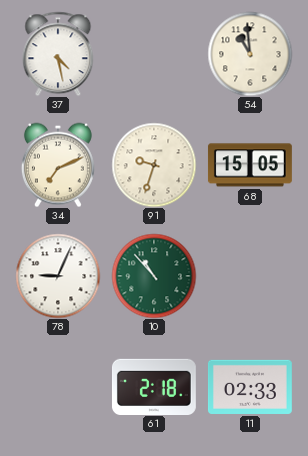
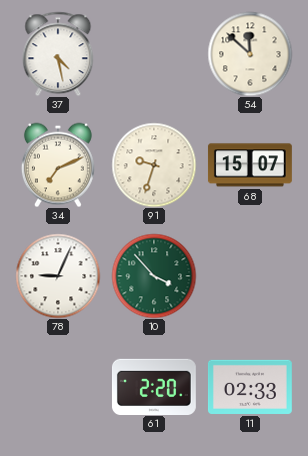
54: 10:59 -> 11:52
68: 15:05 -> 15:07
10: 10:53 -> 3:53
61: 2:18 -> 2:20
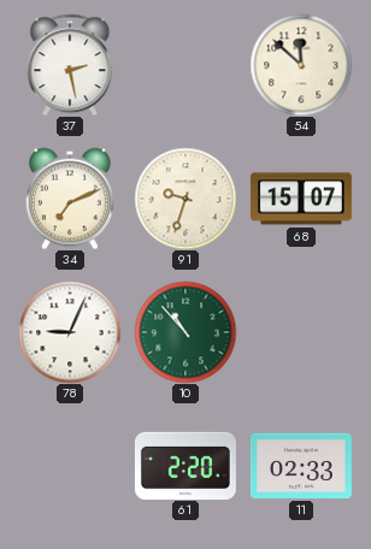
37: 4:28 -> 2:28
10: 3:53 -> 10:53
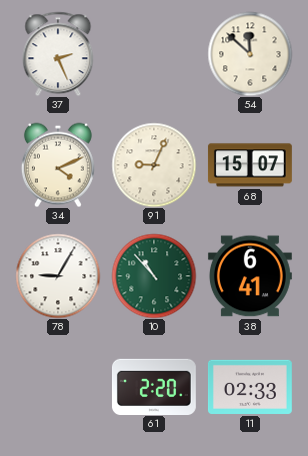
37: 2:28 -> 2:26
34: 7:11 -> 4:11
91: 9:33 -> 9:04
78: 9:04 -> 9:05
38: none -> 6:41
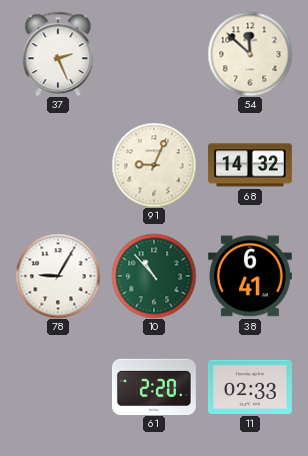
34: 4:11 -> none
68: 15:07 -> 14:32
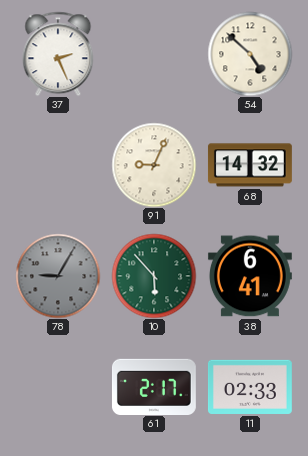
54: 11:52 -> 4:52
78 dial: white -> grey
10: 10:53 -> 5:53
61: 2:20 -> 2:17
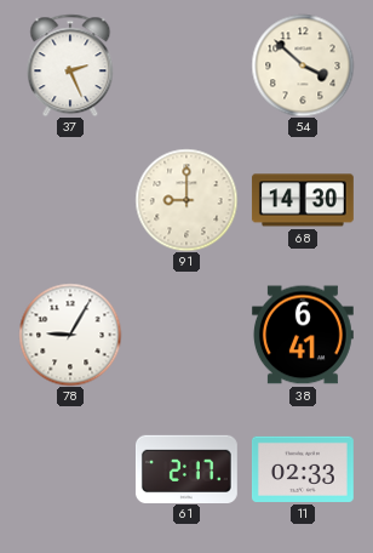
54: 4:52 -> 3:52
91: 9:04 -> 9:00
68: 14:32 -> 14:30
78 dial: grey -> white
10: 5:53 -> none
